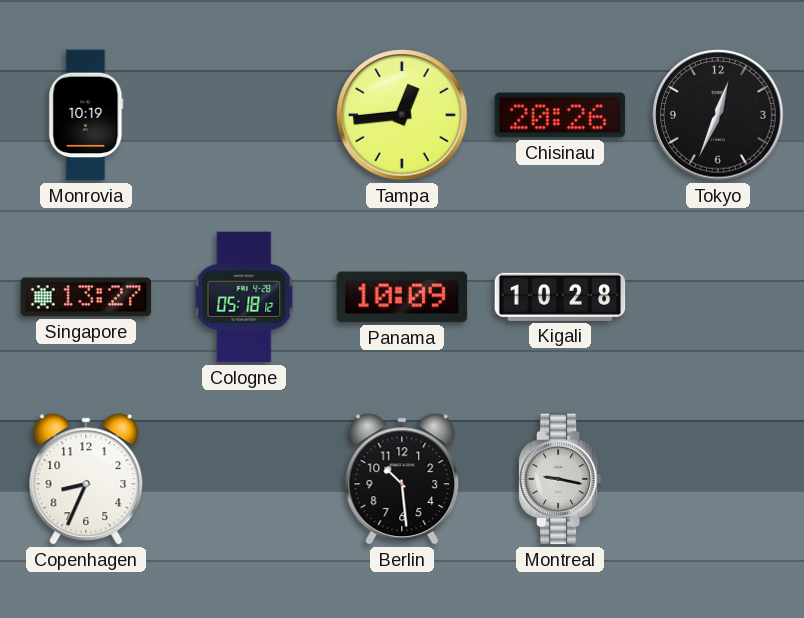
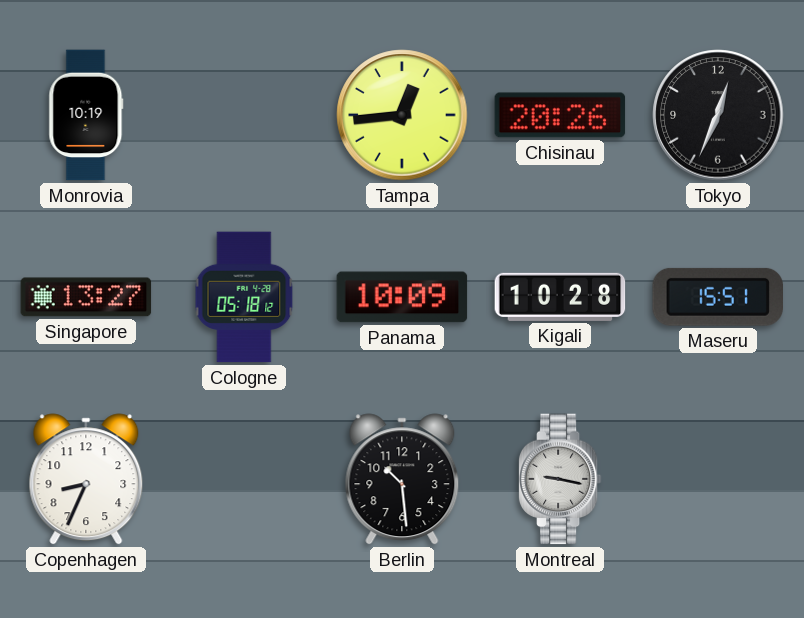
Maseru: none -> 15:51
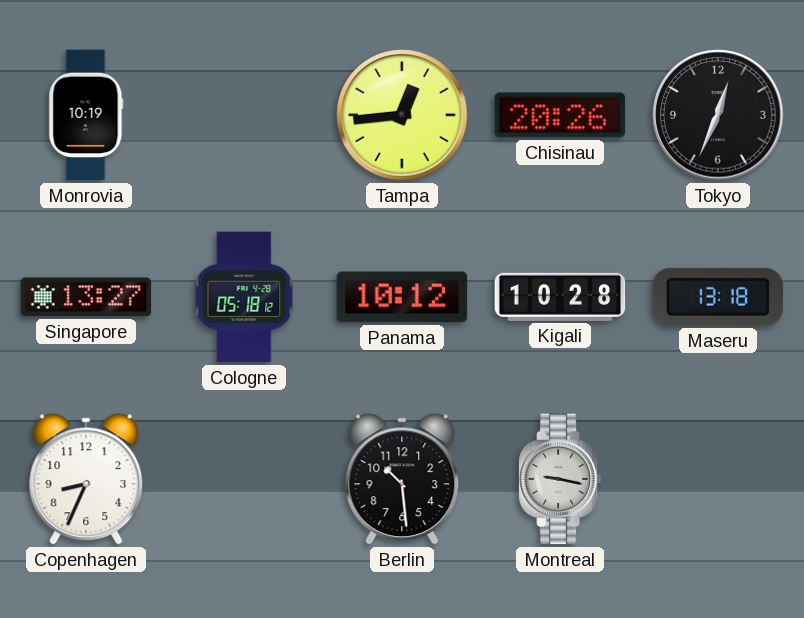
Panama: 10:09 -> 10:12
Maseru: 15:51 -> 13:18
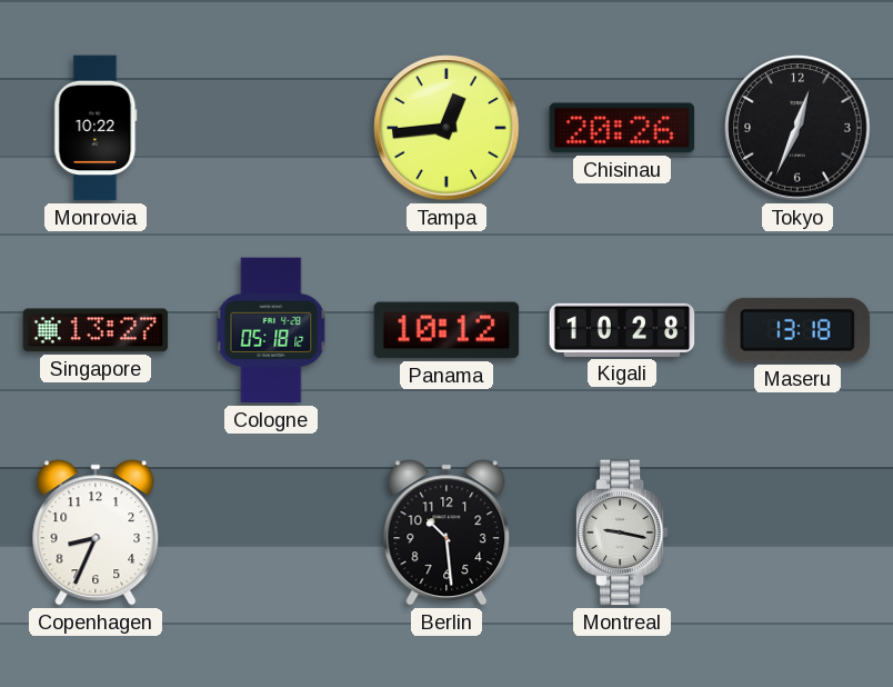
Monrovia: 10:19 -> 10:22
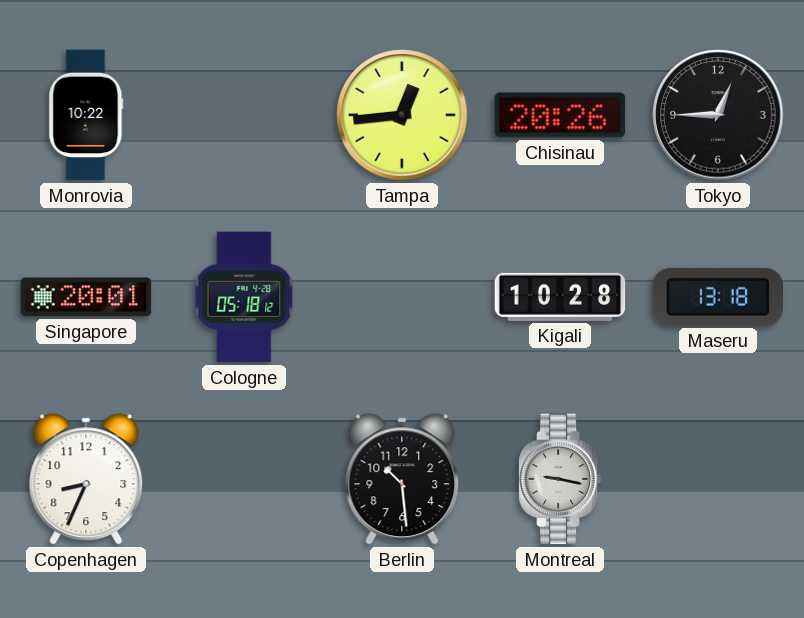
Tokyo: 12:34 -> 12:45
Singapore: 13:27 -> 20:01
Panama: 10:12 -> none
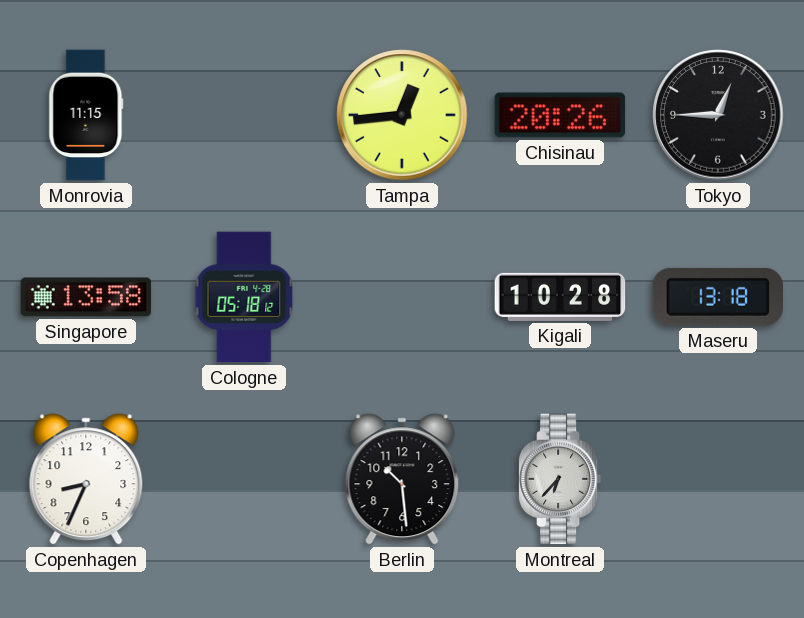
Monrovia: 10:22 -> 11:15
Singapore: 20:01 -> 13:58
Montreal: 9:17 -> 6:37
